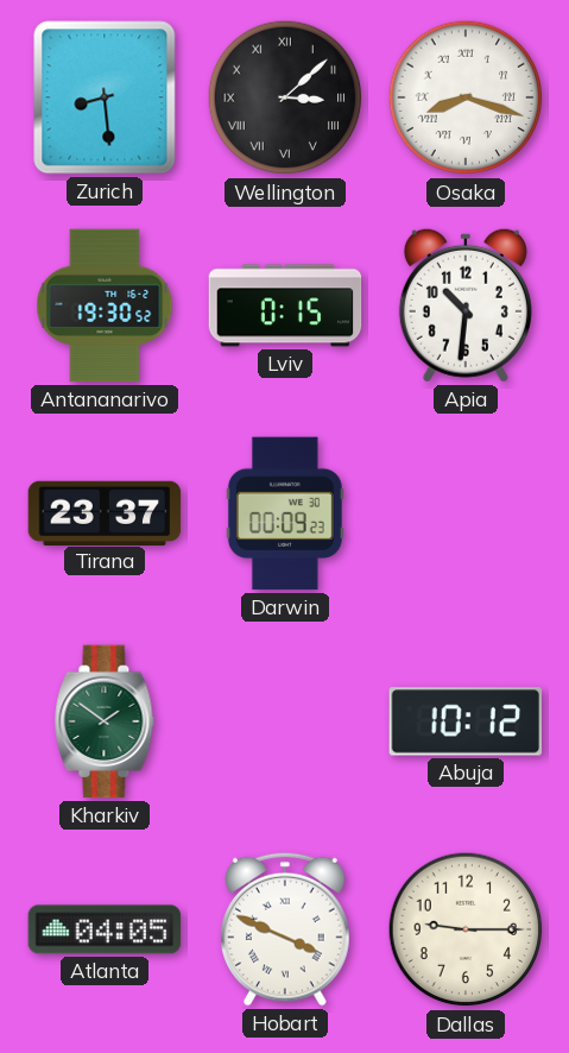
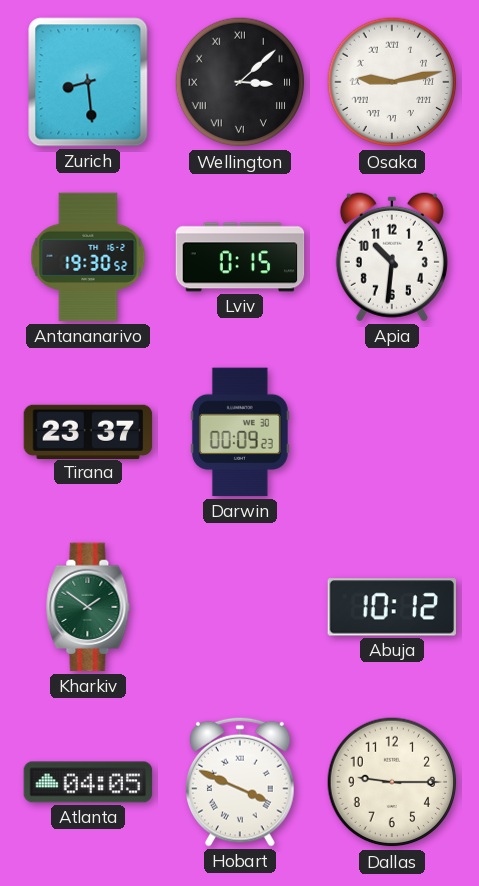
Osaka: 8:18 -> 9:13
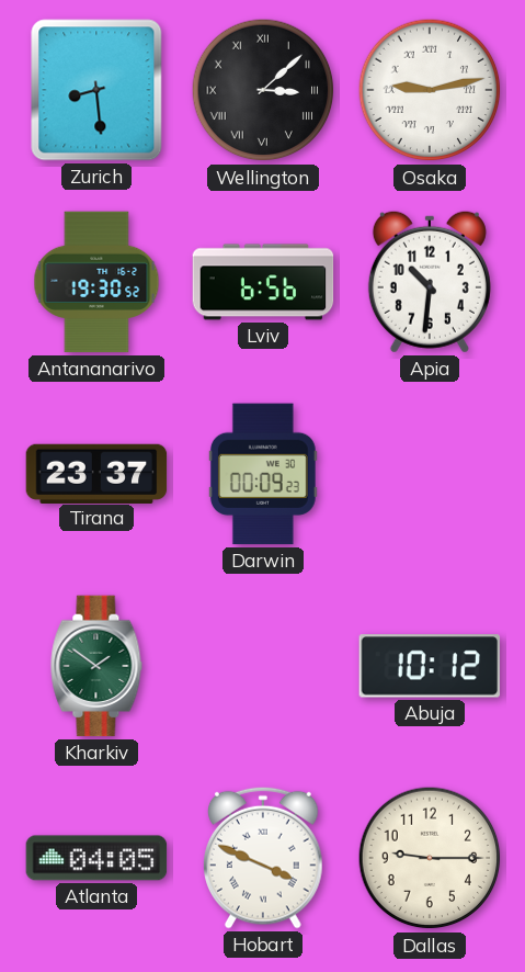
Lviv: 0:15 -> 6:56
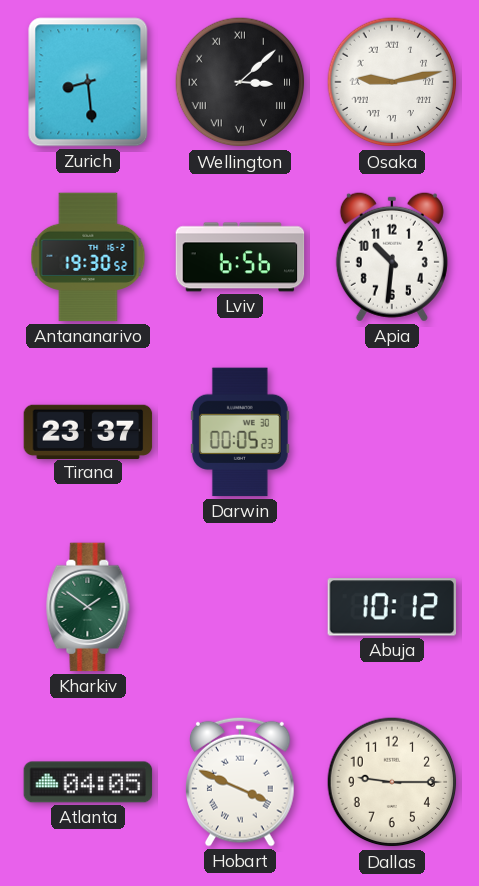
Darwin: 00:09 -> 00:05
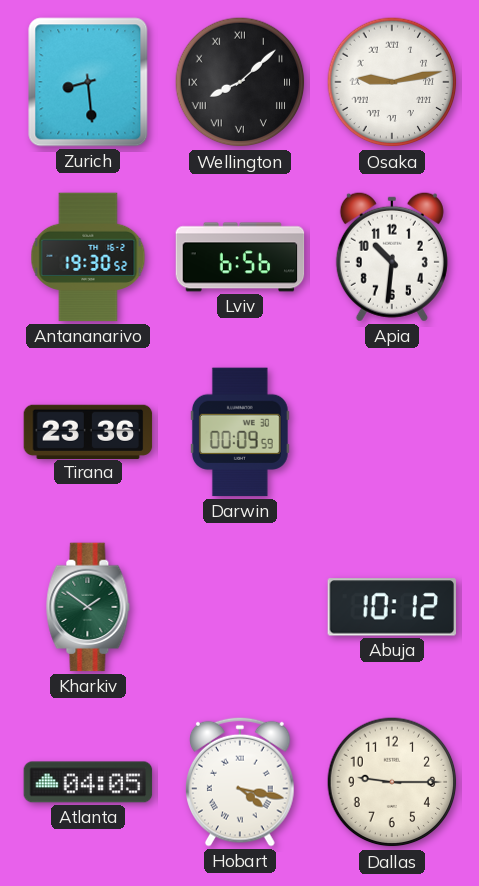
Wellington: 3:08 -> 8:08
Tirana: 23:37 -> 23:36
Darwin: 00:05 -> 00:09
Hobart: 3:49 -> 4:17
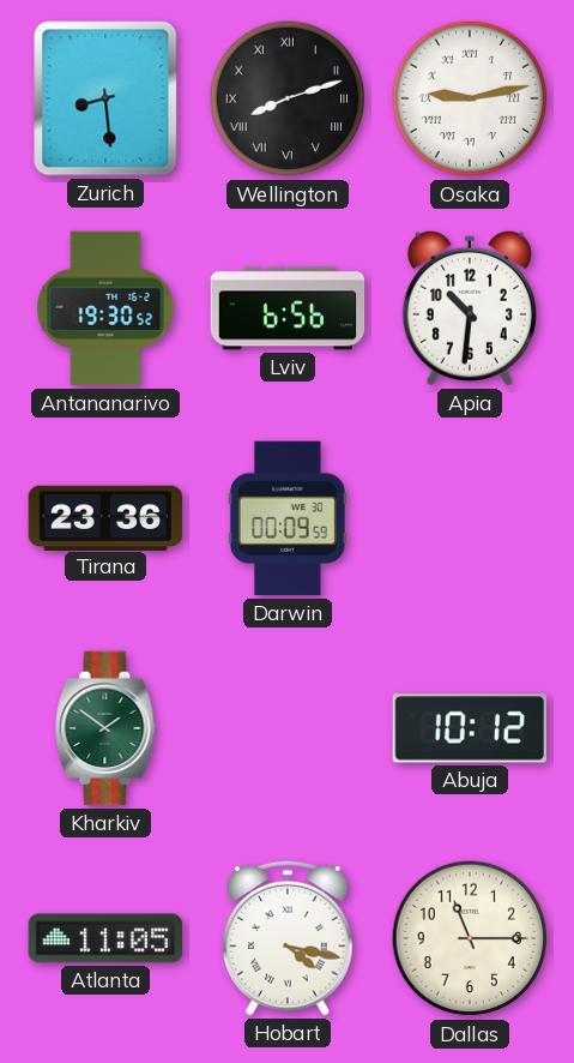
Wellington: 8:08 -> 8:12
Atlanta: 04:05 -> 11:05
Dallas: 9:15 -> 11:15
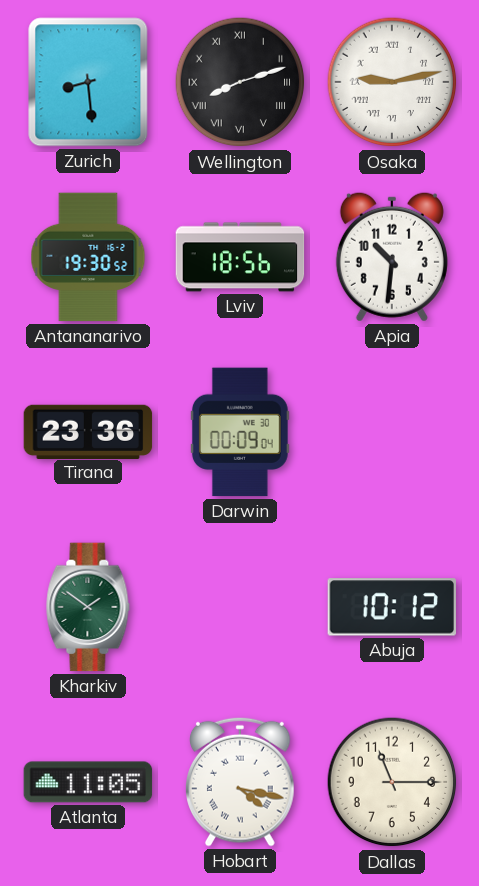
Lviv: 6:56 -> 18:56
Darwin: 00:09:59 -> 00:09:04
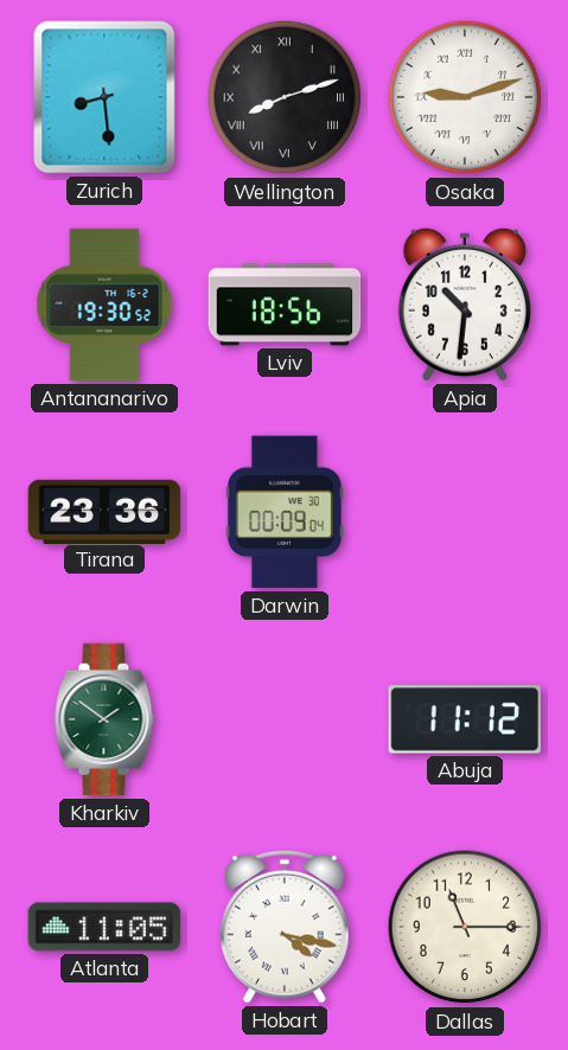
Osaka: 9:13 -> 9:12
Abuja: 10:12 -> 11:12
